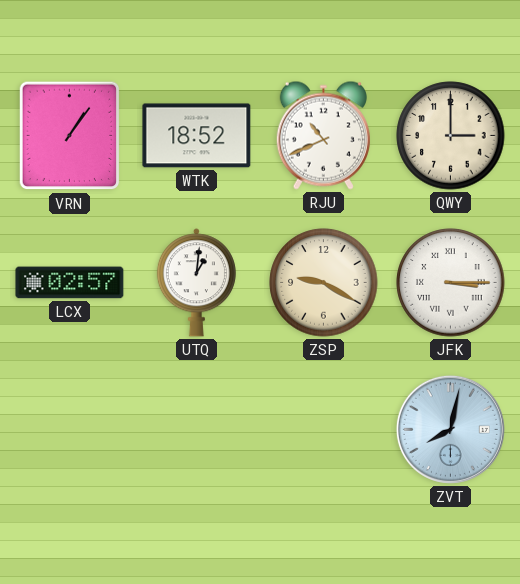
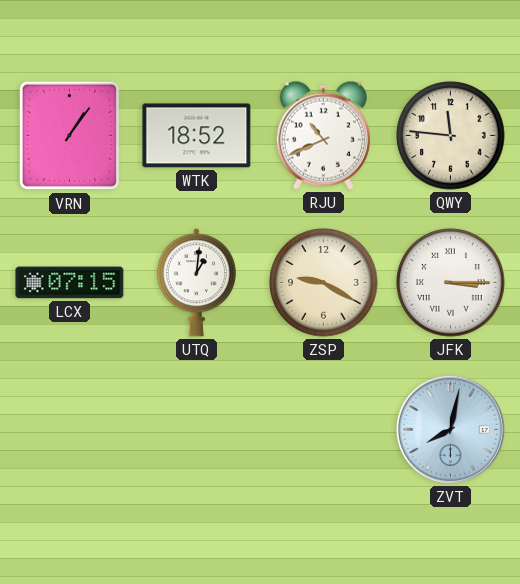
QWY: 3:00 -> 11:46
LCX: 02:57 -> 07:15
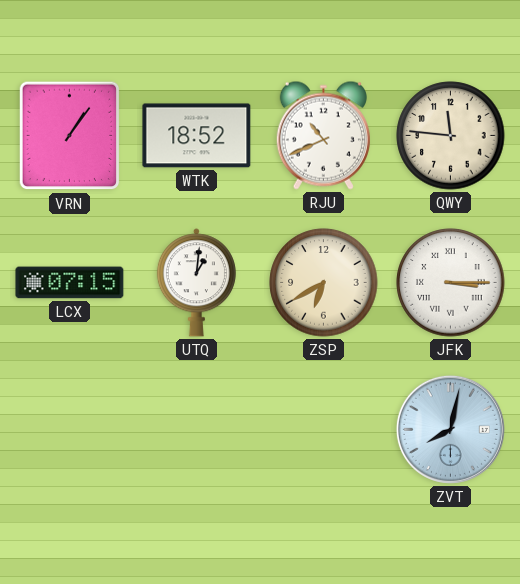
ZSP: 9:20 -> 6:40
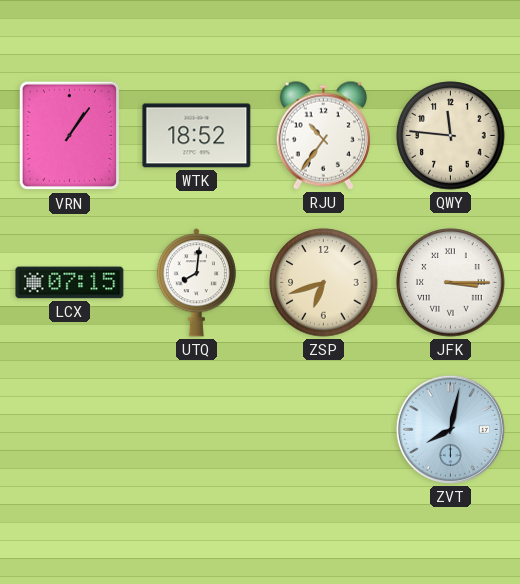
RJU: 10:41 -> 10:36
UTQ: 1:01 -> 8:01
ZSP: 6:40 -> 6:42
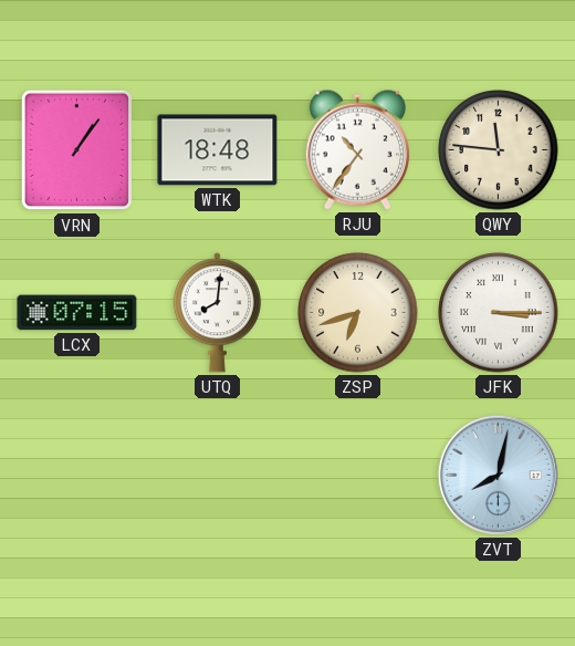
WTK: 18:52 -> 18:48
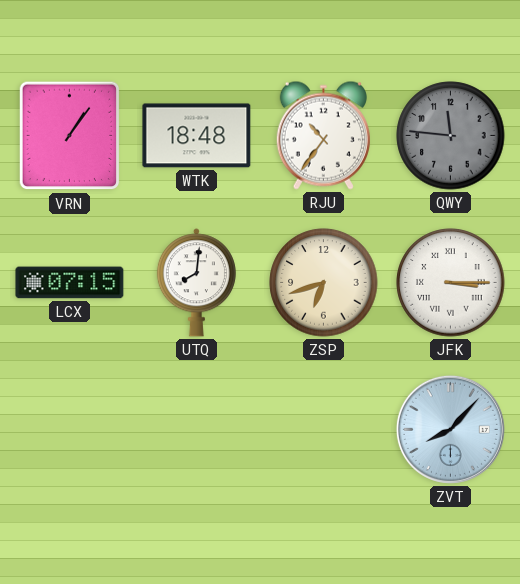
QWY dial: cream -> grey
ZVT: 8:02 -> 8:07
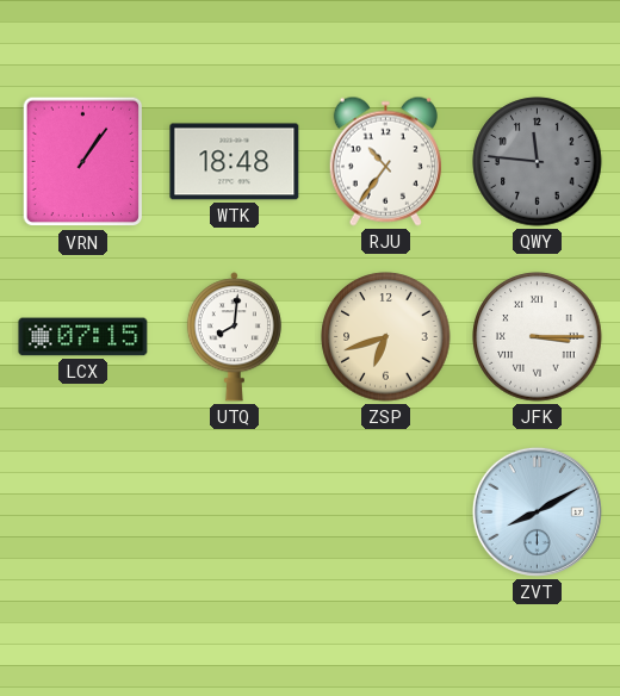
ZVT: 8:07 -> 8:10
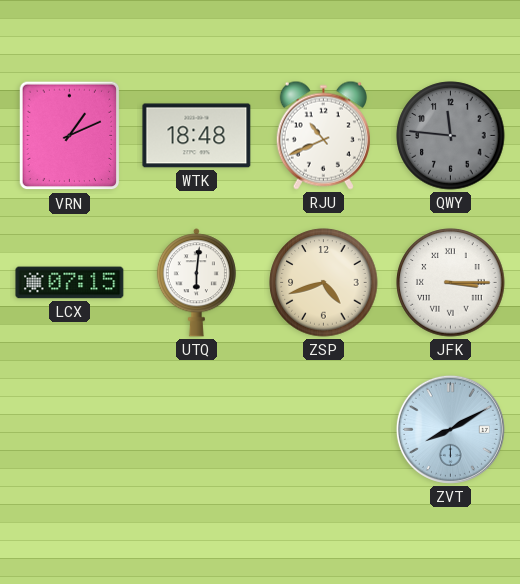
VRN: 1:06 -> 1:11
RJU: 10:36 -> 10:41
UTQ: 8:01 -> 6:01
ZSP: 6:42 -> 4:42
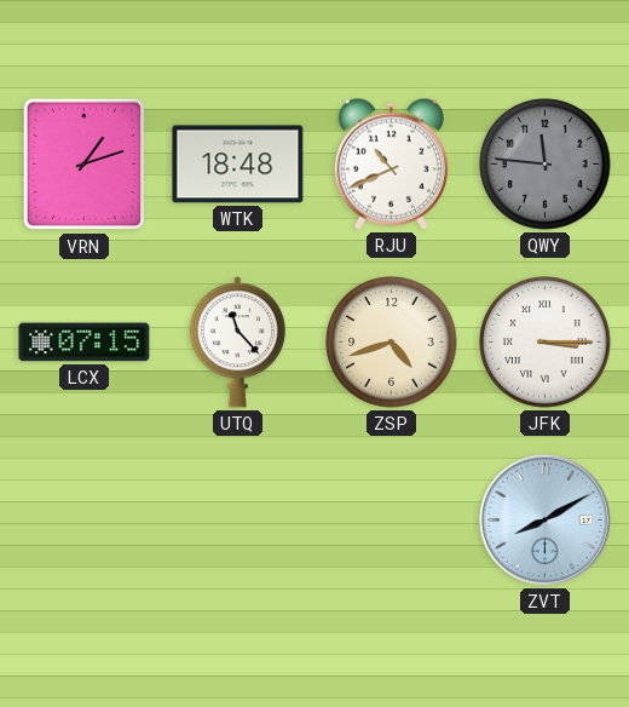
VRN: 1:11 -> 1:12
UTQ: 6:01 -> 11:23
